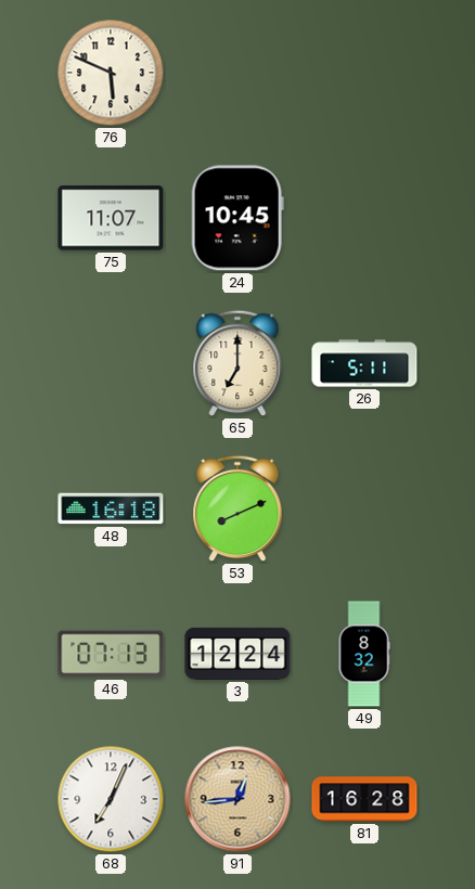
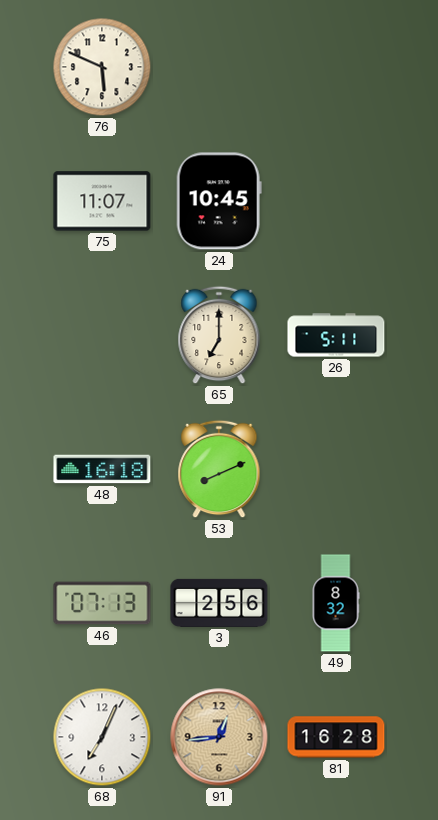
3: 12:24 -> 2:56
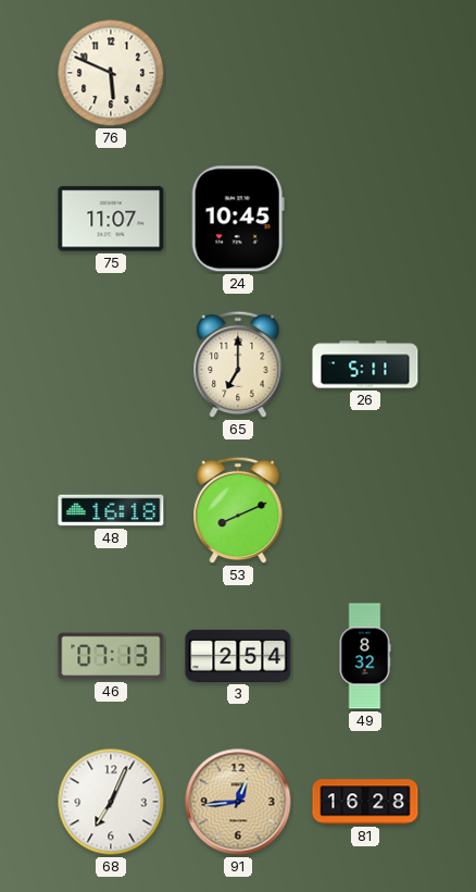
3: 2:56 -> 2:54
